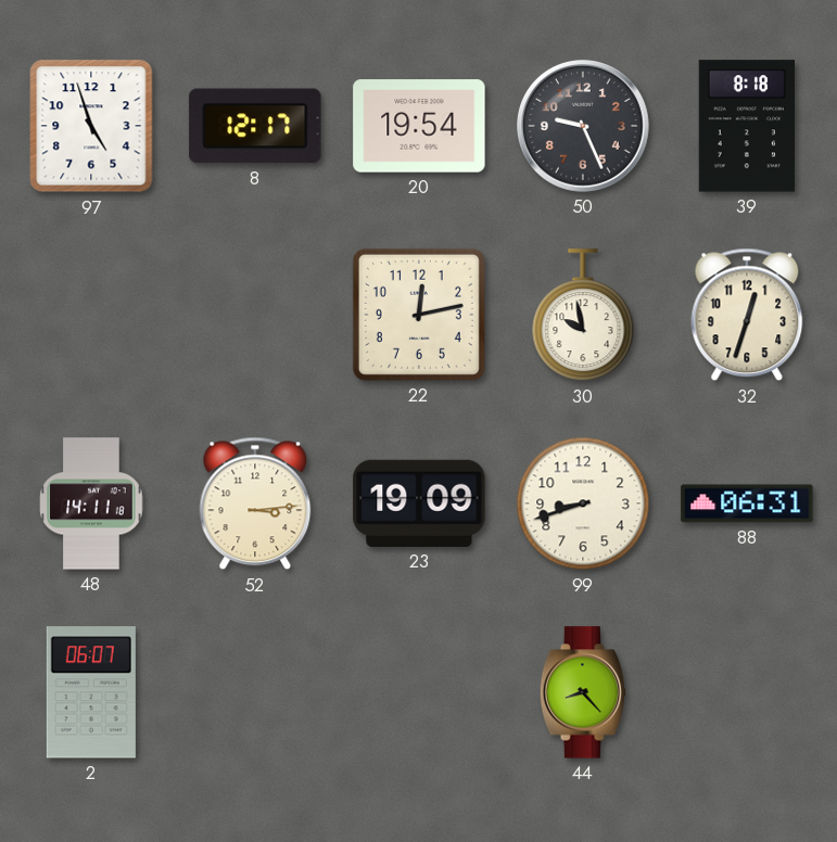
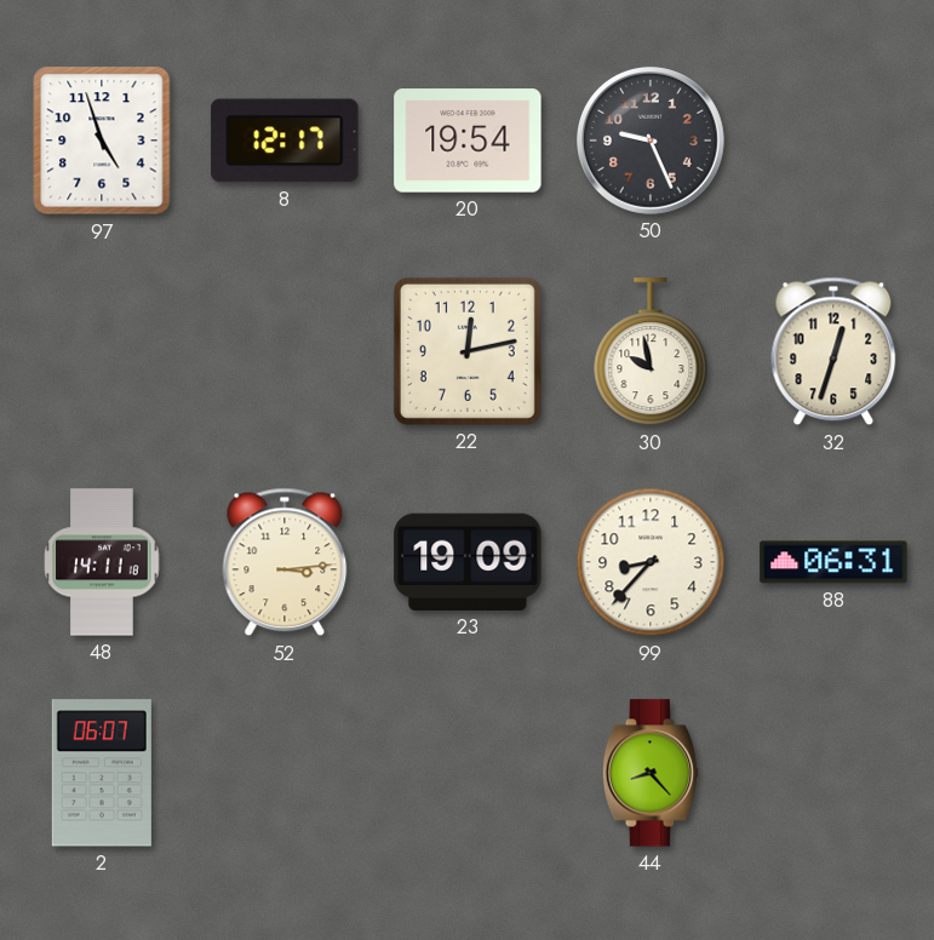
39: 8:18 -> none
99: 8:42 -> 8:37
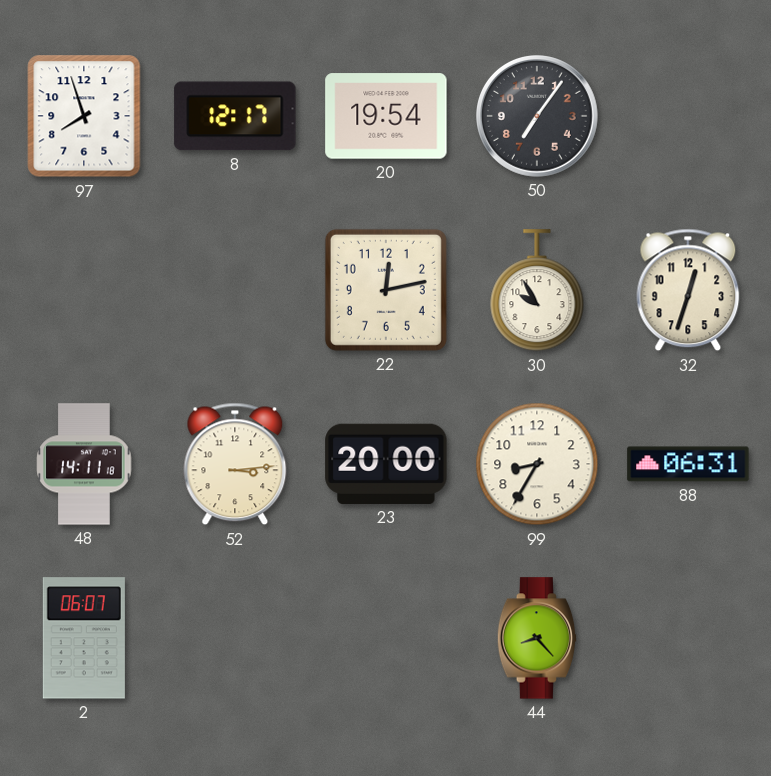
97: 4:57 -> 7:57
50: 9:26 -> 7:06
30: 9:58 -> 9:55
23: 19:09 -> 20:00
99: 8:37 -> 8:35
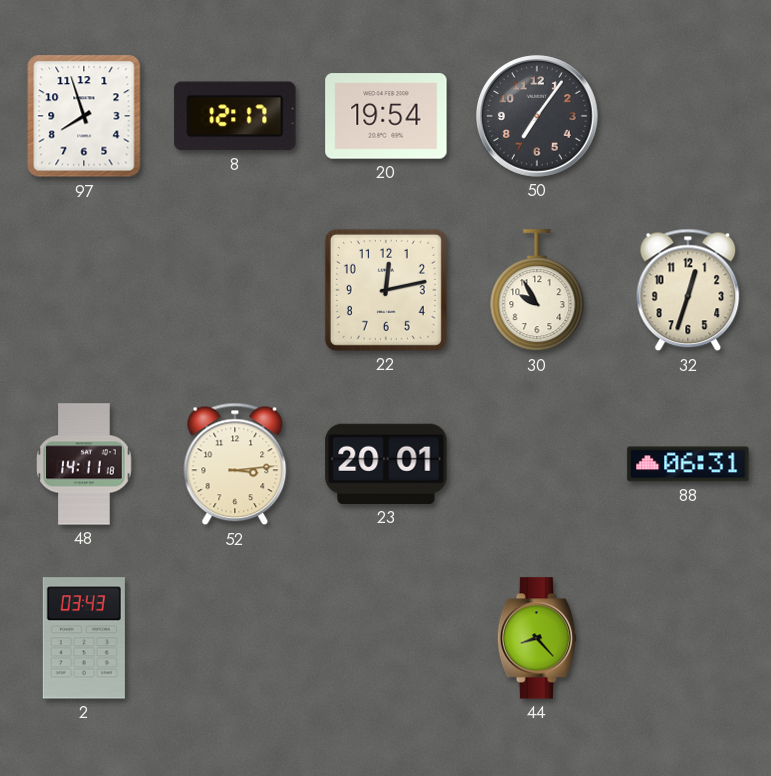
23: 20:00 -> 20:01
99: 8:35 -> none
2: 06:07 -> 03:43
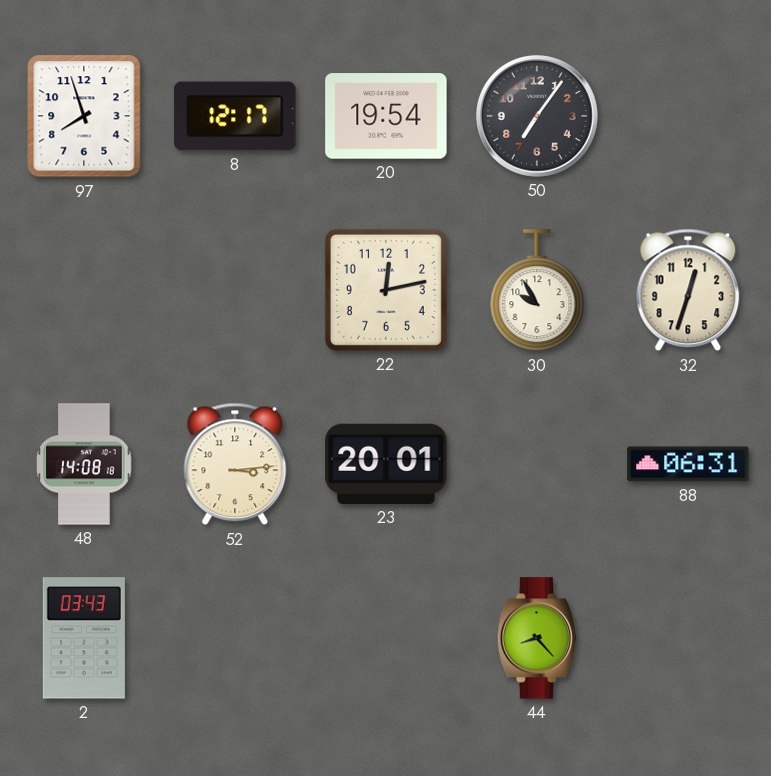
48: 14:11 -> 14:08
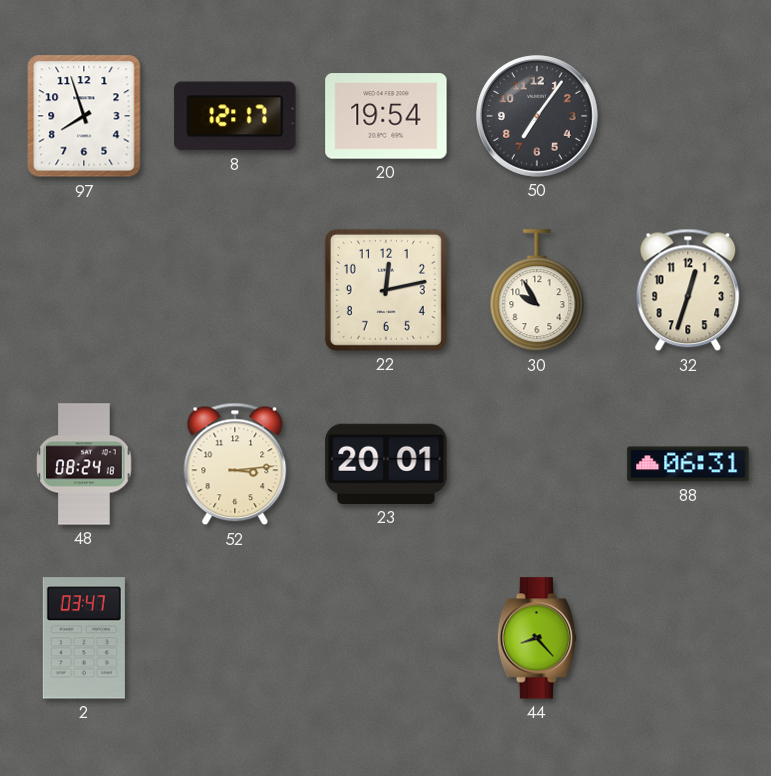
48: 14:08 -> 08:24
2: 03:43 -> 03:47
